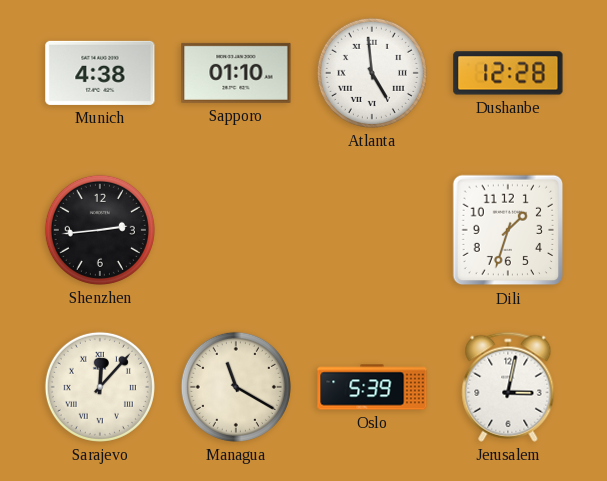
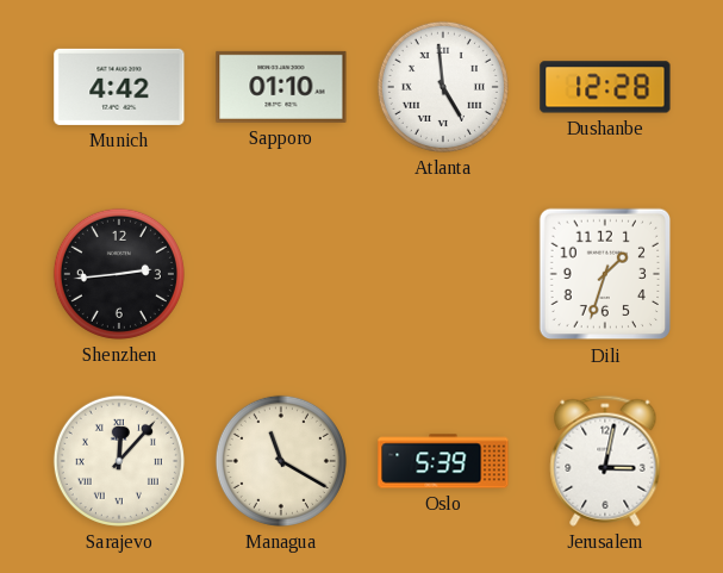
Munich: 4:38 -> 4:42
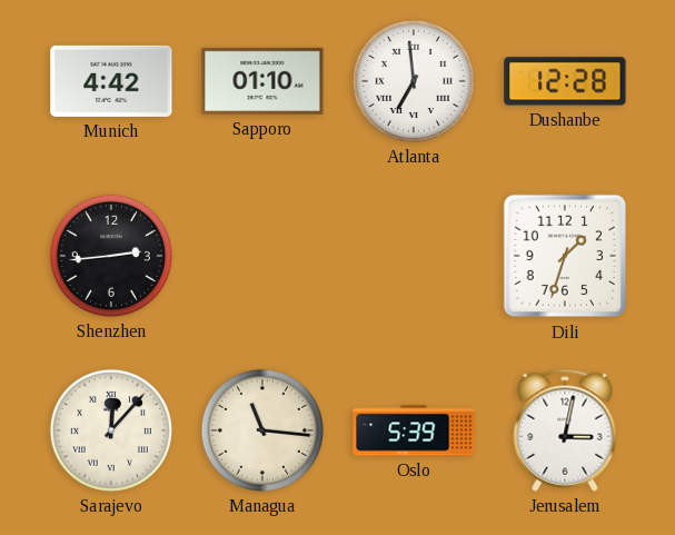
Atlanta: 4:59 -> 6:59
Managua: 11:20 -> 11:16
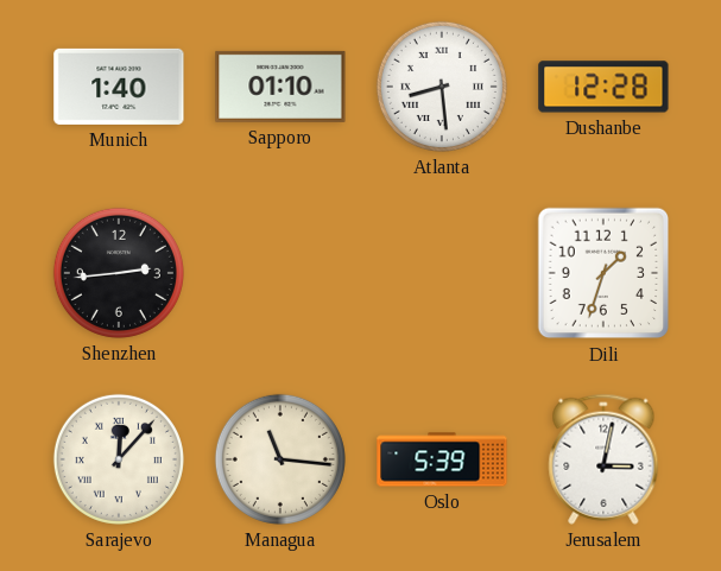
Munich: 4:42 -> 1:40
Atlanta: 6:59 -> 8:29
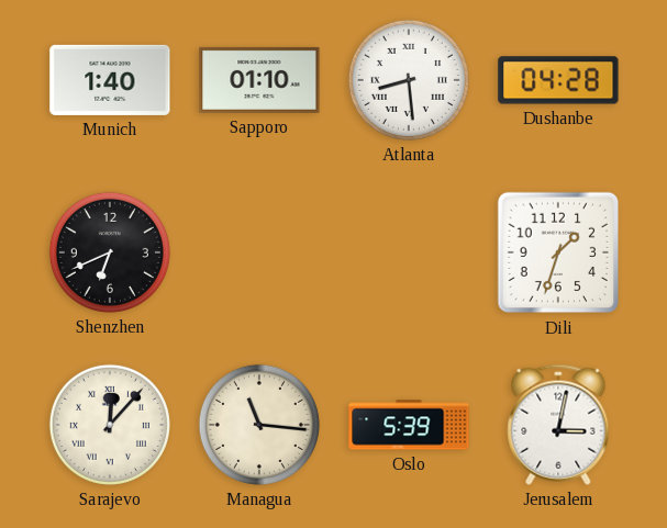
Dushanbe: 12:28 -> 04:28
Shenzhen: 2:44 -> 6:41
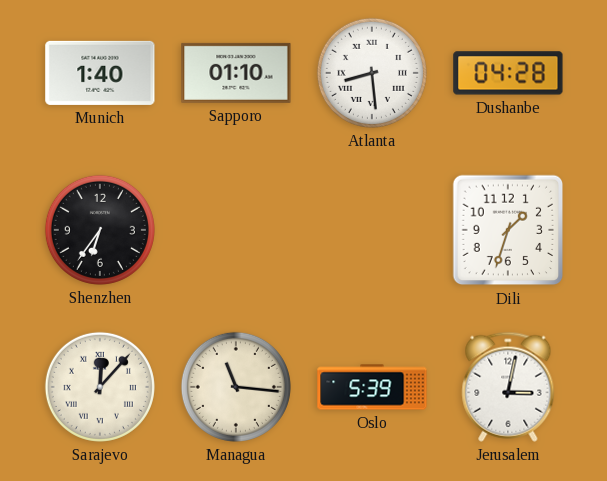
Shenzhen: 6:41 -> 6:36
